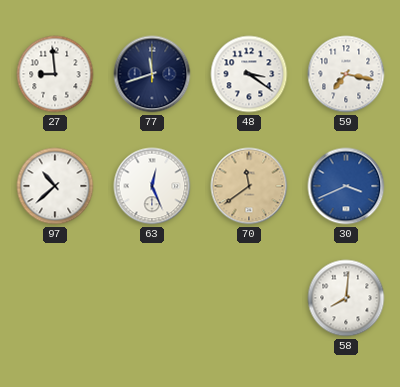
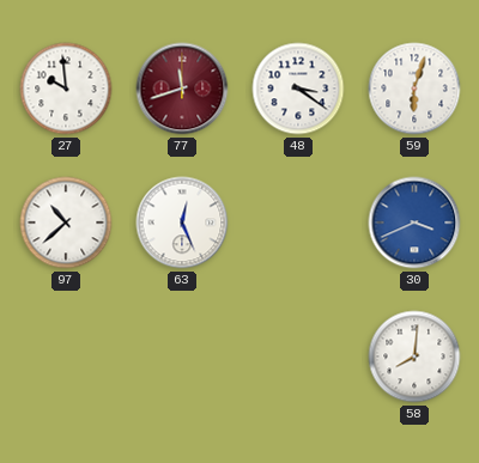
27: 8:59 -> 9:59
77 dial: navy -> burgundy
59: 7:17 -> 6:03
70: 11:39 -> none
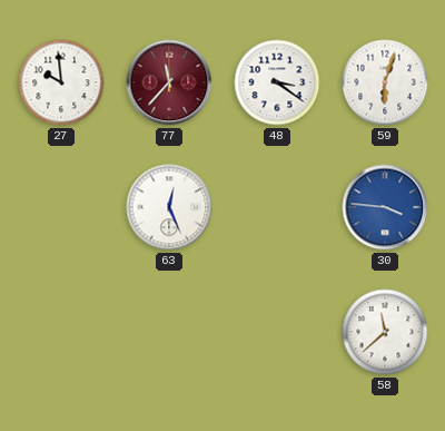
77: 11:42 -> 11:37
97: 10:38 -> none
30: 3:41 -> 3:46
58: 8:01 -> 11:38
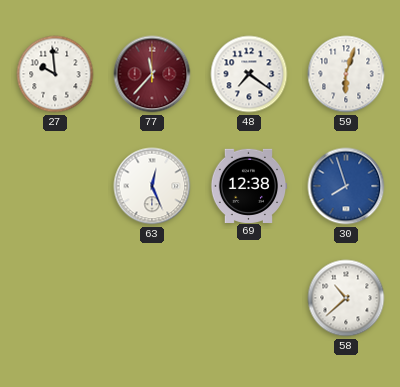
48: 3:21 -> 7:21
69: none -> 12:38
30: 3:46 -> 7:57
58: 11:38 -> 10:38
